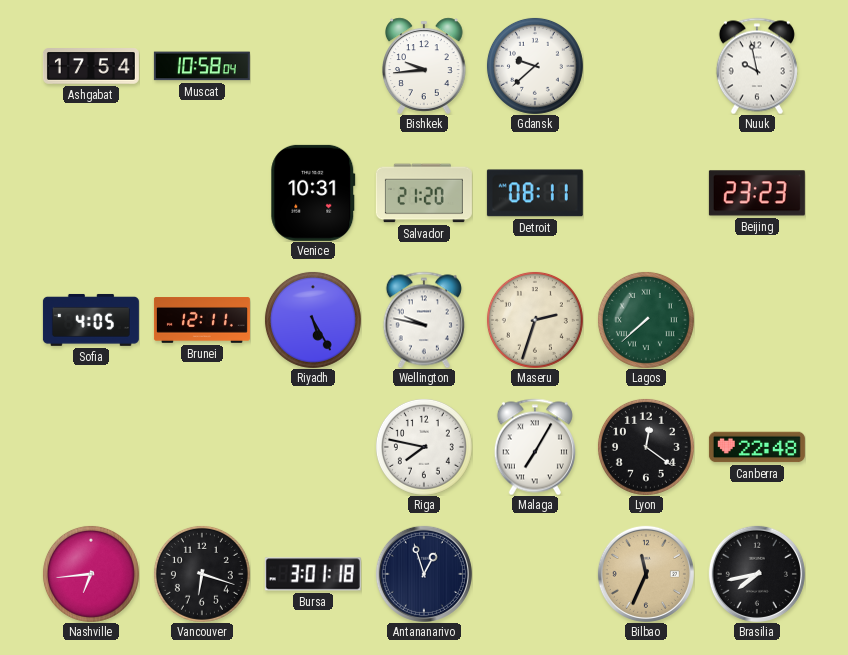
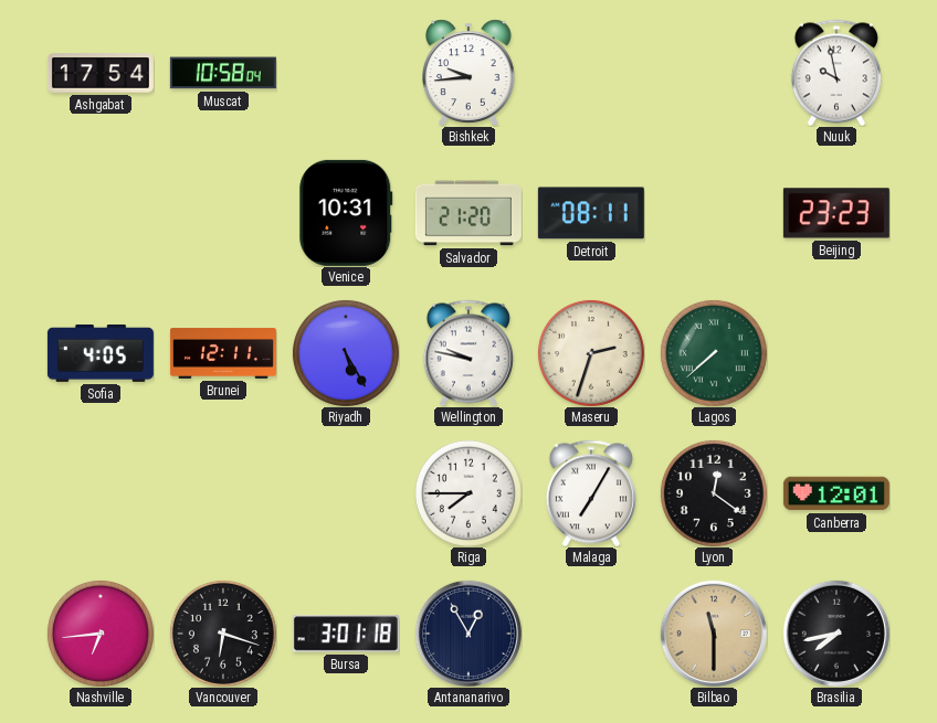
Gdansk: 9:38 -> none
Riga: 7:47 -> 7:45
Canberra: 22:48 -> 12:01
Antananarivo: 12:57 -> 12:55
Bilbao: 11:34 -> 11:30
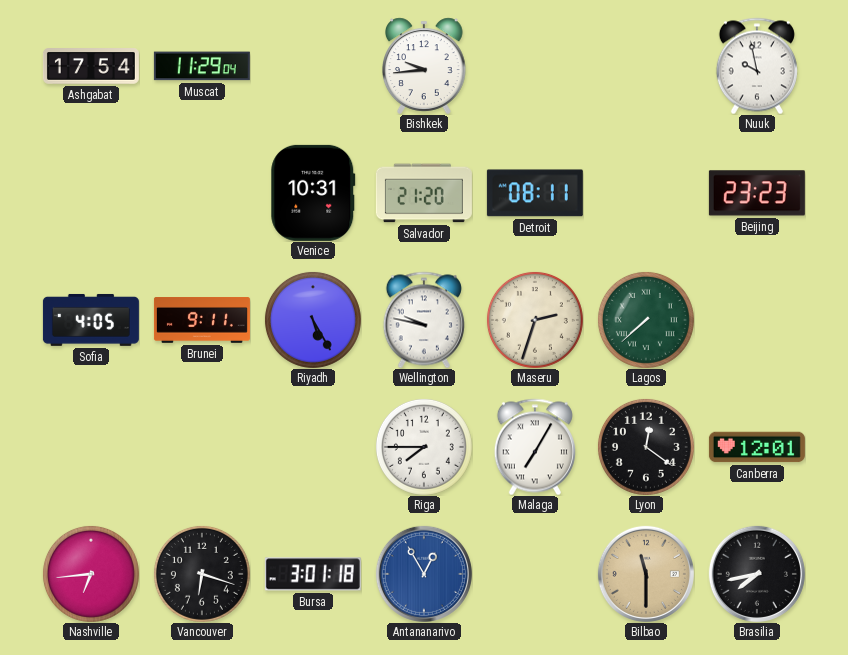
Muscat: 10:58 -> 11:29
Brunei: 12:11 -> 9:11
Antananarivo dial: navy -> blue
